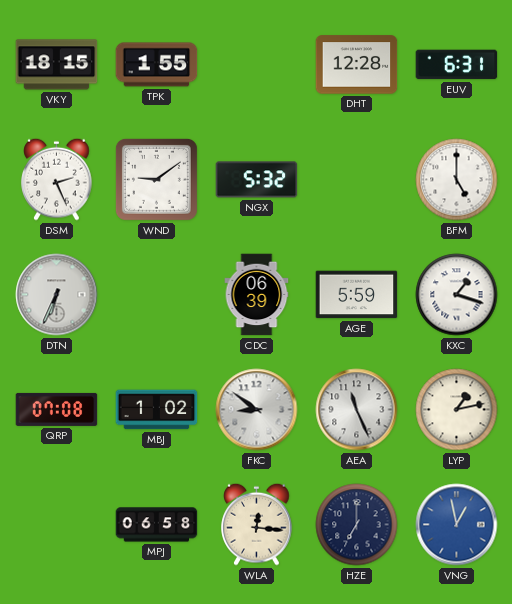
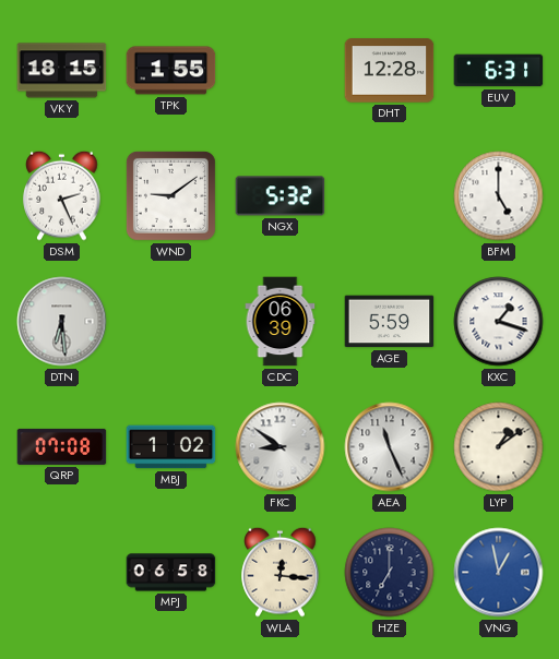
DTN: 6:34 -> 6:29
LYP: 1:13 -> 1:09
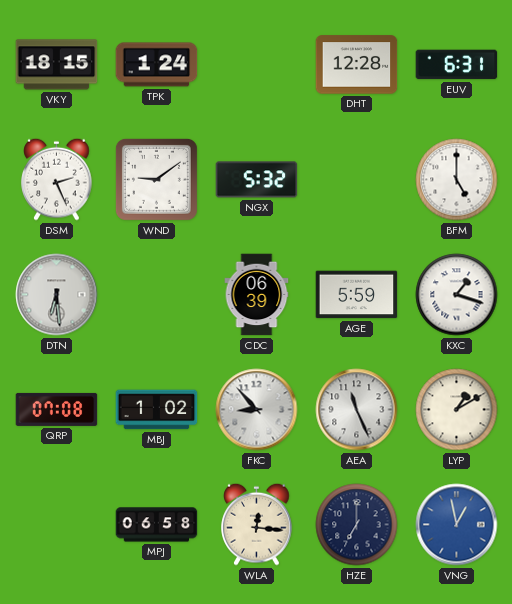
TPK: 1:55 -> 1:24
FKC: 8:51 -> 8:53
LYP: 1:09 -> 1:10
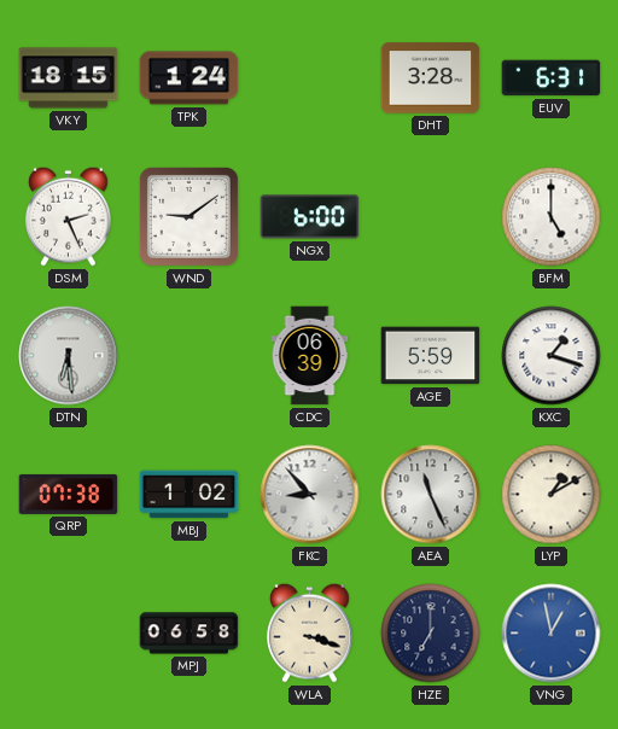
DHT: 12:28 -> 3:28
NGX: 5:32 -> 6:00
QRP: 07:08 -> 07:38
WLA: 12:16 -> 3:18
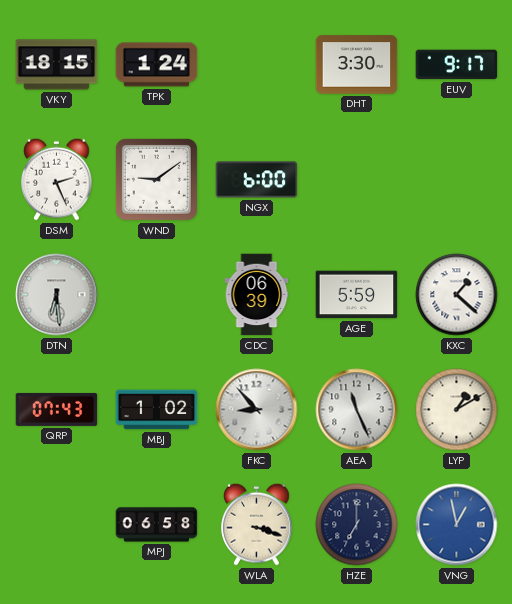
DHT: 3:28 -> 3:30
EUV: 6:31 -> 9:17
BFM: 5:00 -> none
KXC: 1:18 -> 1:22
QRP: 07:38 -> 07:43
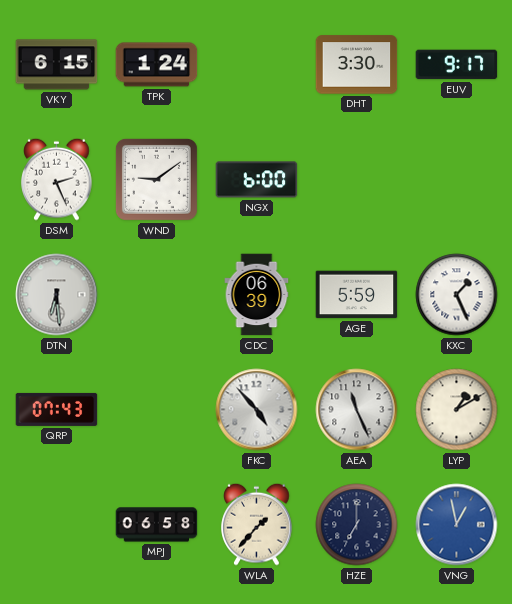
VKY: 18:15 -> 6:15
KXC: 1:22 -> 1:26
MBJ: 1:02 -> none
FKC: 8:53 -> 4:53
WLA: 3:18 -> 1:37
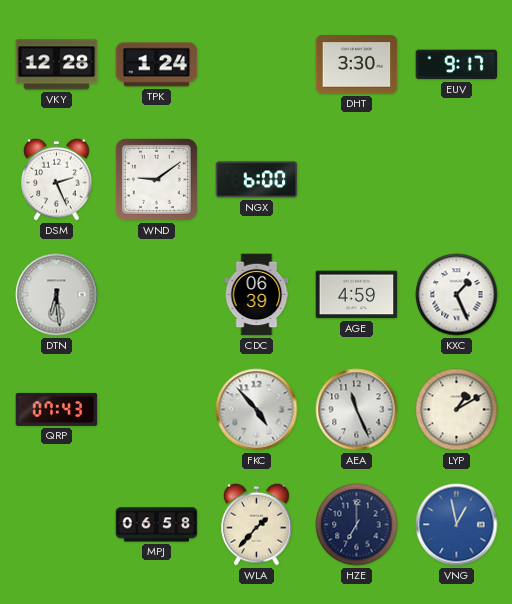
VKY: 6:15 -> 12:28
AGE: 5:59 -> 4:59
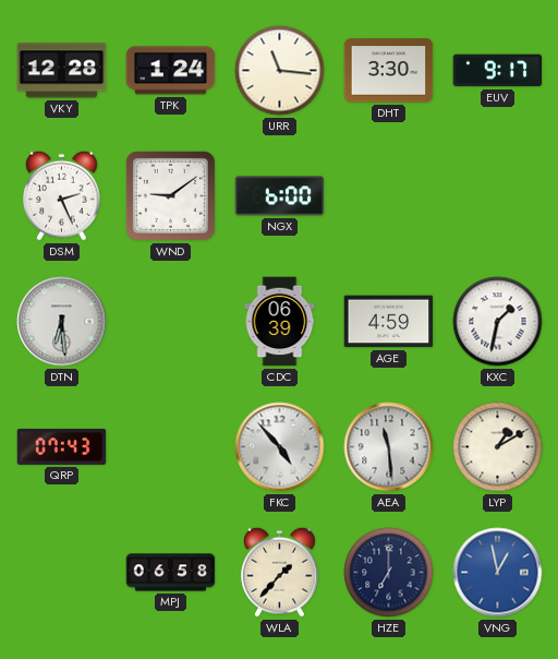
URR: none -> 11:16
KXC: 1:26 -> 1:32
AEA: 11:26 -> 11:29
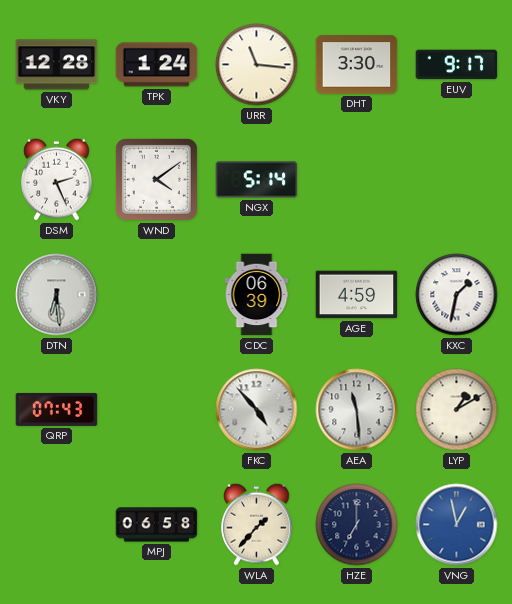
WND: 9:09 -> 4:09
NGX: 6:00 -> 5:14
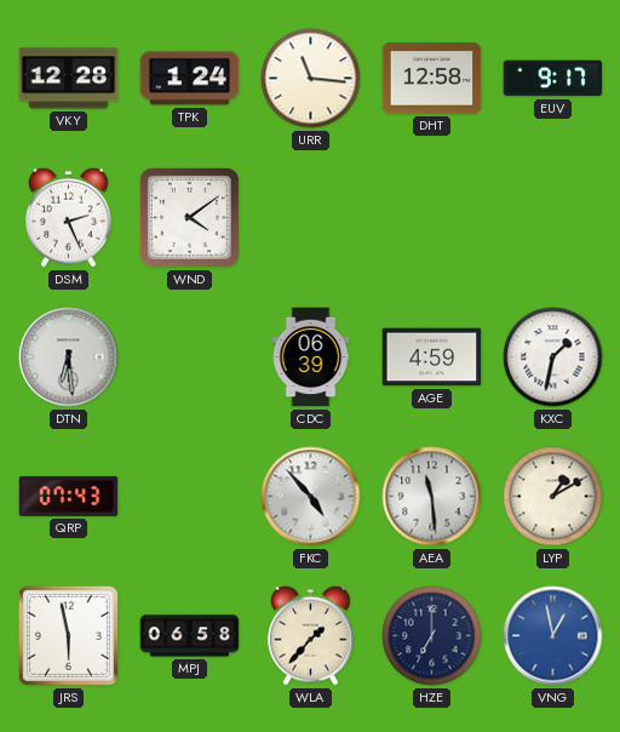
DHT: 3:30 -> 12:58
NGX: 5:14 -> none
JRS: none -> 5:58
